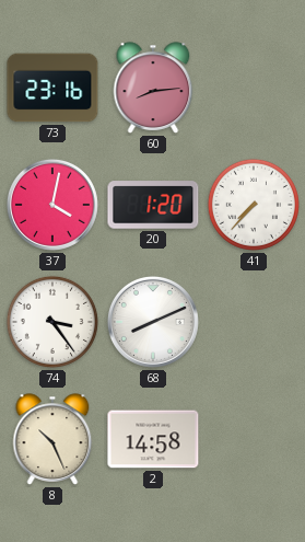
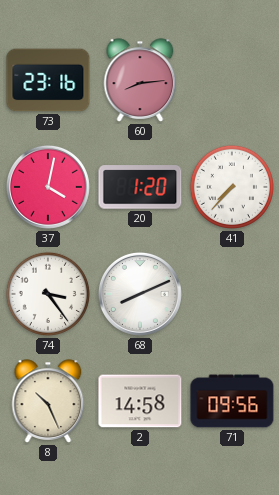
71: none -> 09:56
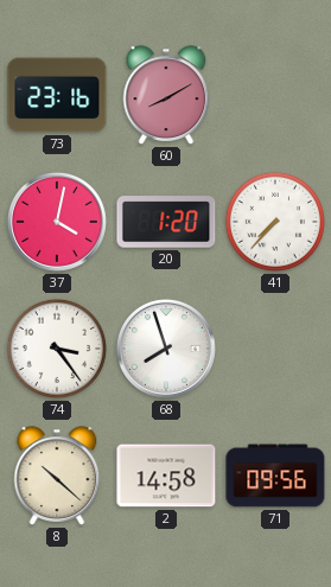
60: 8:14 -> 8:10
68: 8:11 -> 7:57
8: 10:26 -> 10:22
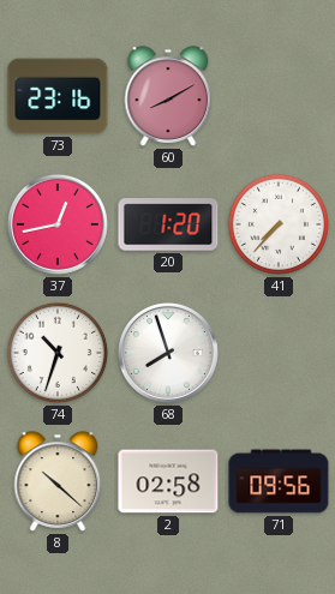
37: 4:02 -> 12:43
74: 3:24 -> 10:33
2: 14:58 -> 02:58
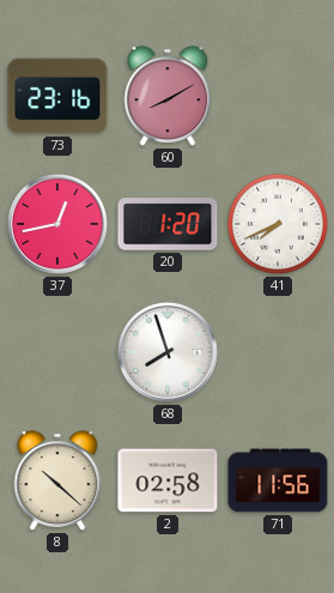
41: 7:37 -> 7:41
74: 10:33 -> none
71: 09:56 -> 11:56
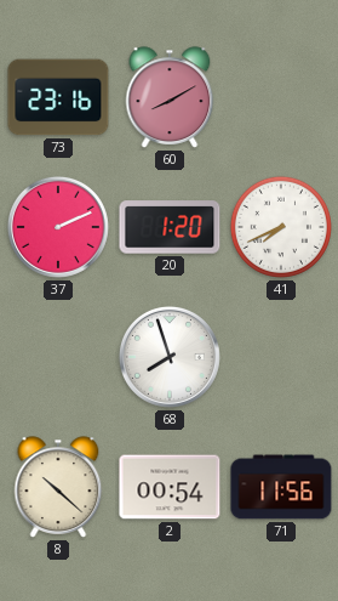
37: 12:43 -> 2:11
2: 02:58 -> 00:54
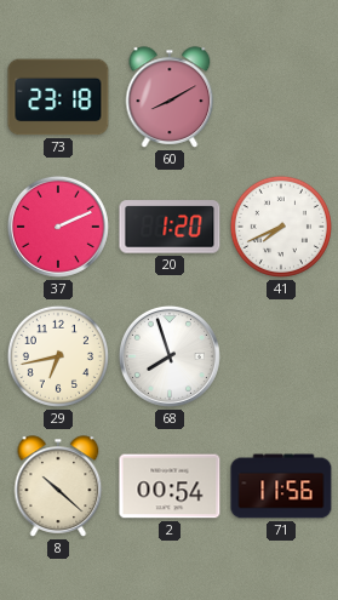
73: 23:16 -> 23:18
29: none -> 6:43
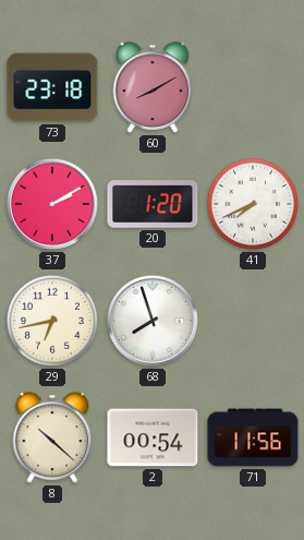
37: 2:11 -> 2:10
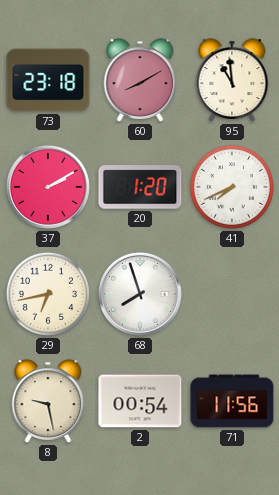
95: none -> 10:59
8: 10:22 -> 9:28
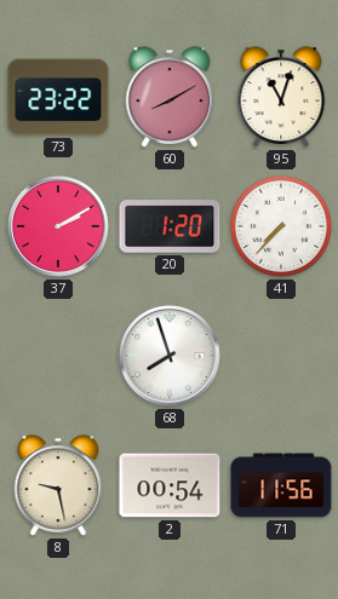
73: 23:18 -> 23:22
95: 10:59 -> 11:03
41: 7:41 -> 7:37
29: 6:43 -> none
